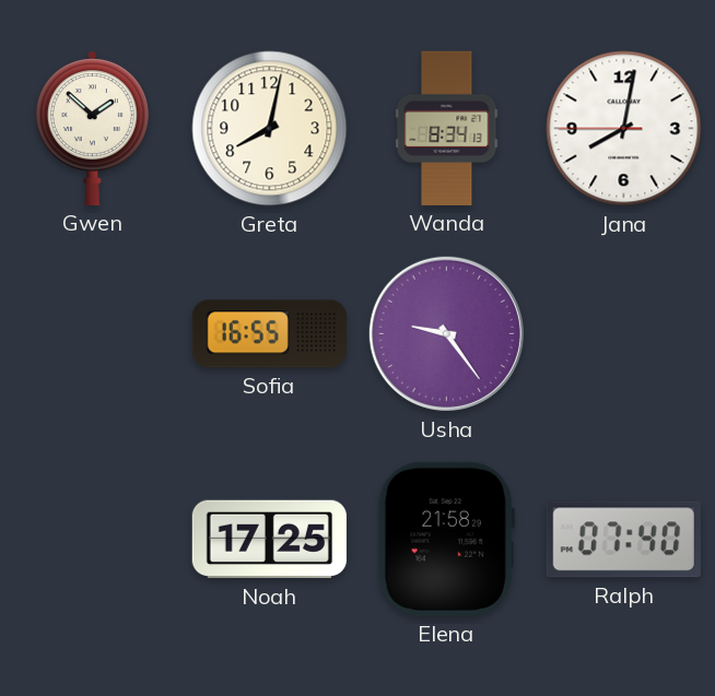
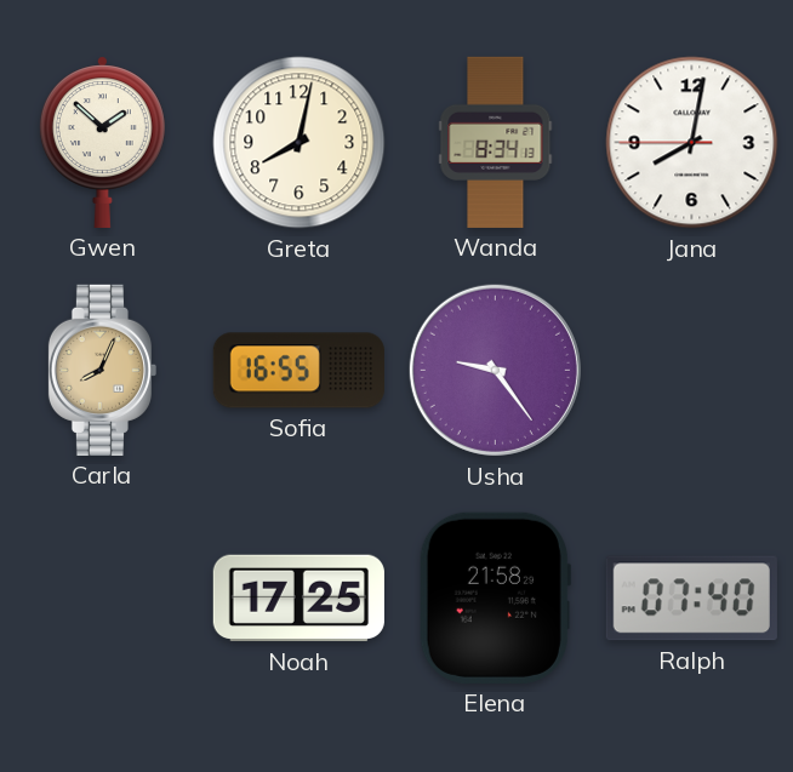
Carla: none -> 8:04
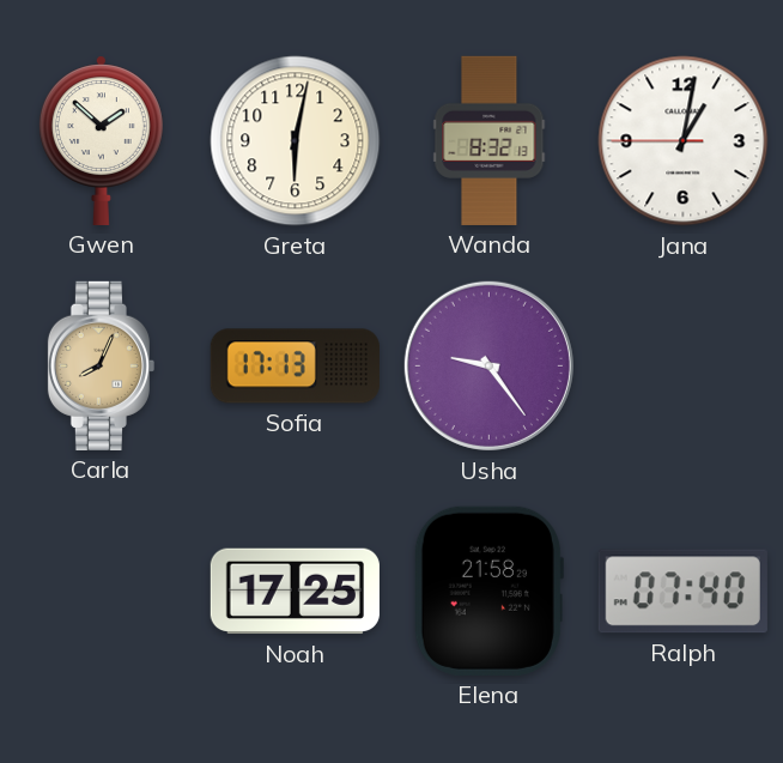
Greta: 8:02 -> 6:02
Wanda: 8:34 -> 8:32
Jana: 8:01 -> 1:01
Sofia: 16:55 -> 17:13
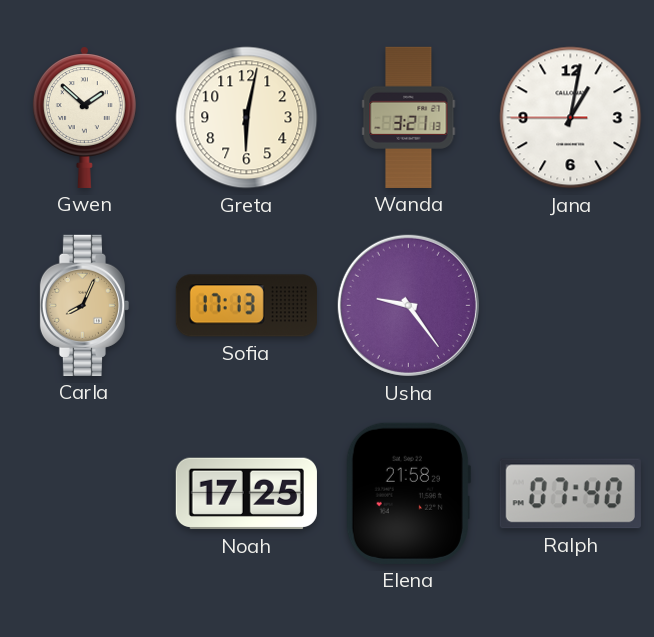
Wanda: 8:32 -> 3:21
